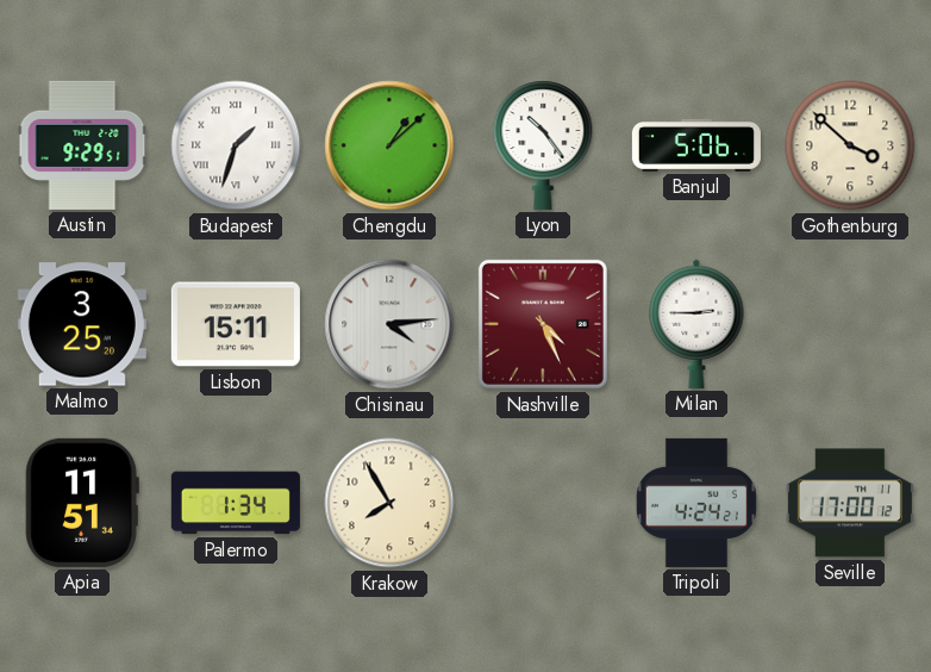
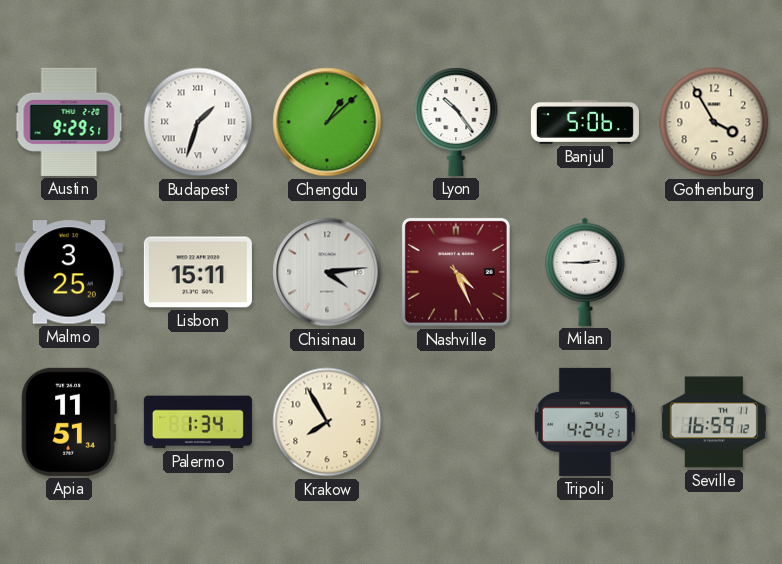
Gothenburg: 3:52 -> 3:55
Seville: 17:00 -> 16:59
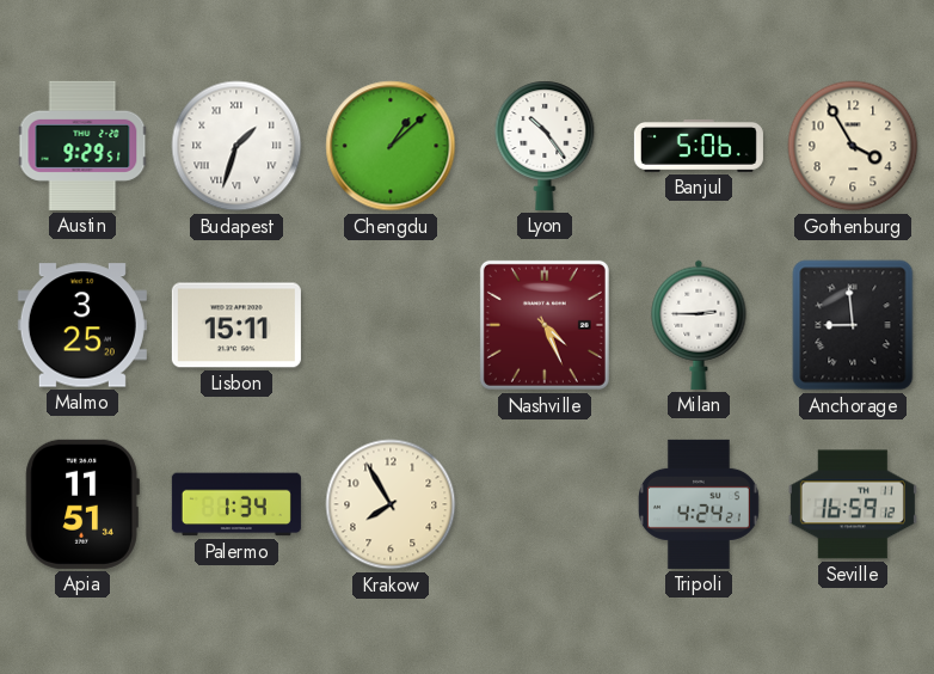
Chisinau: 4:14 -> none
Anchorage: none -> 8:59
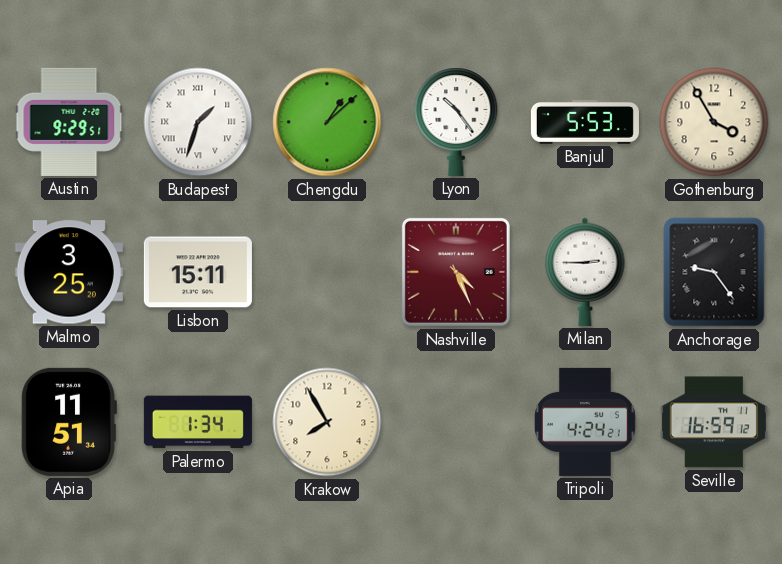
Banjul: 5:06 -> 5:53
Anchorage: 8:59 -> 9:24
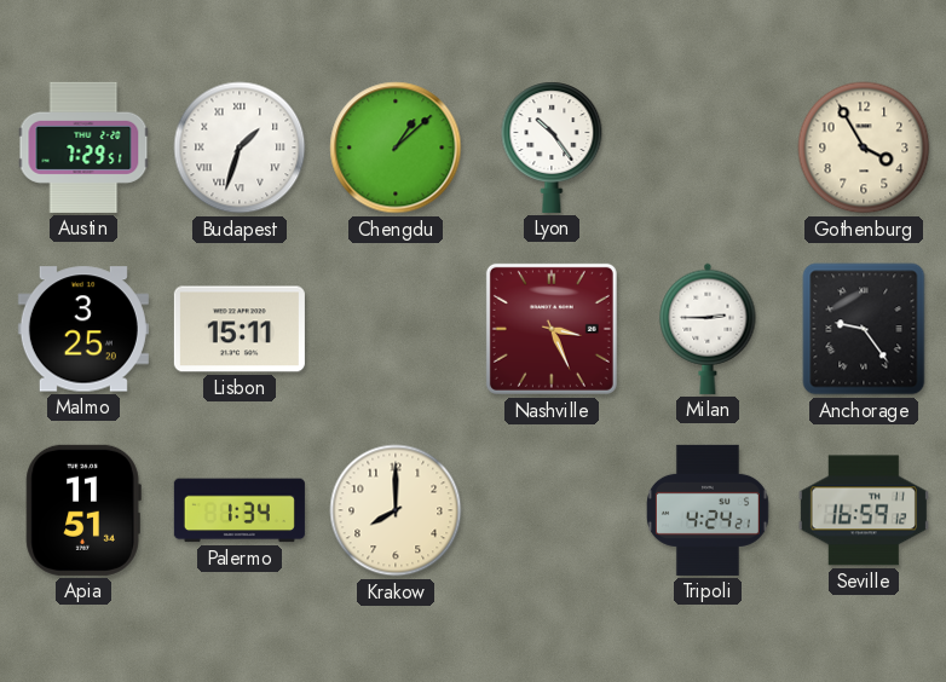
Austin: 9:29 -> 7:29
Banjul: 5:53 -> none
Nashville: 4:26 -> 3:26
Krakow: 7:55 -> 8:00
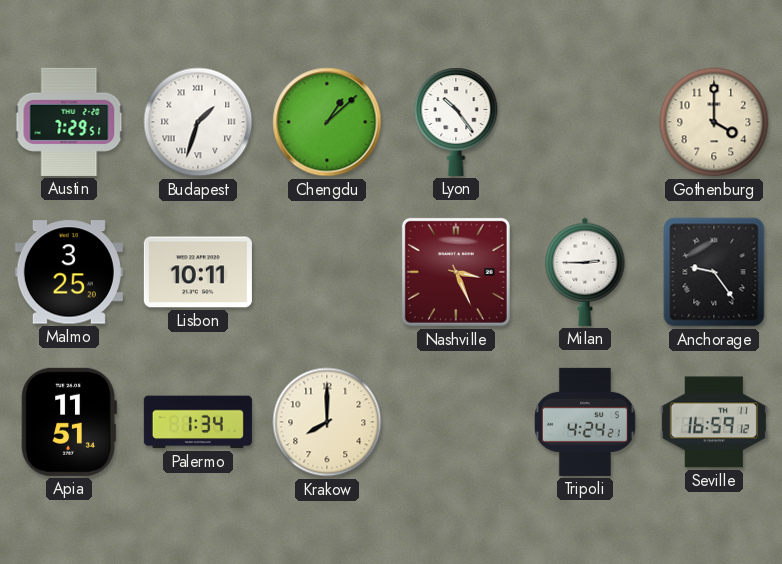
Gothenburg: 3:55 -> 4:00
Lisbon: 15:11 -> 10:11
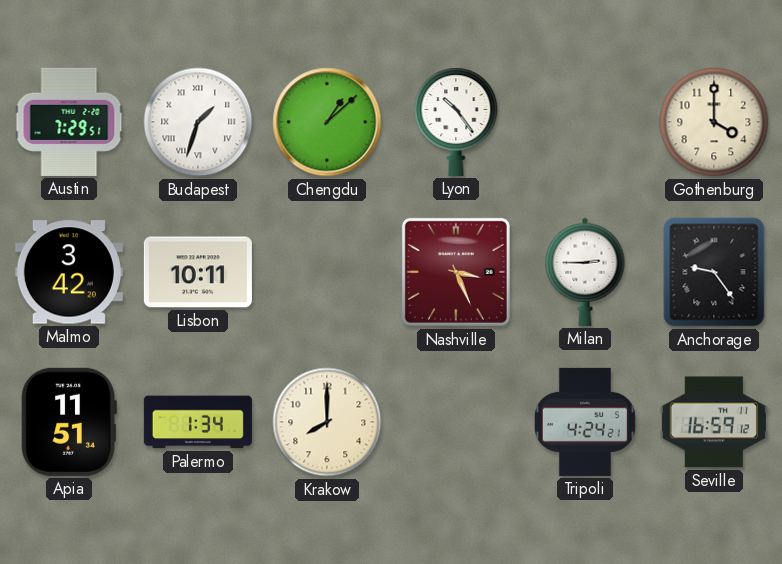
Malmo: 3:25 -> 3:42
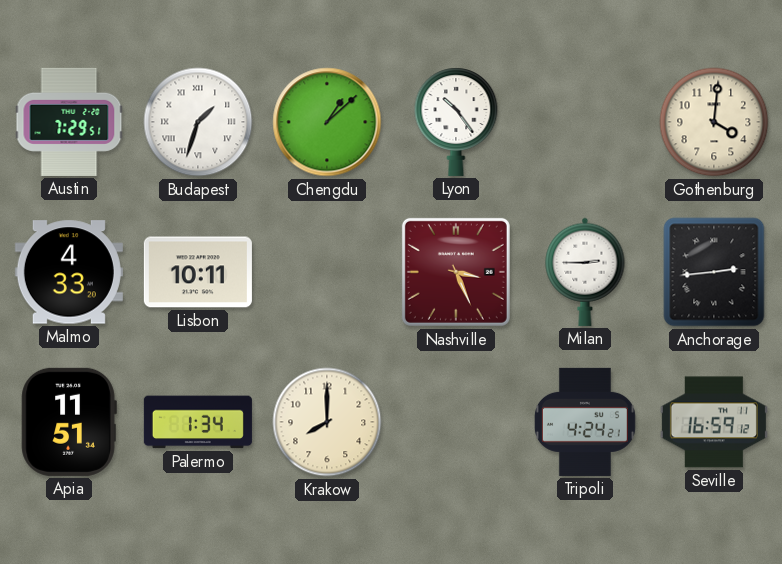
Gothenburg: 4:00 -> 4:01
Malmo: 3:42 -> 4:33
Anchorage: 9:24 -> 2:44
